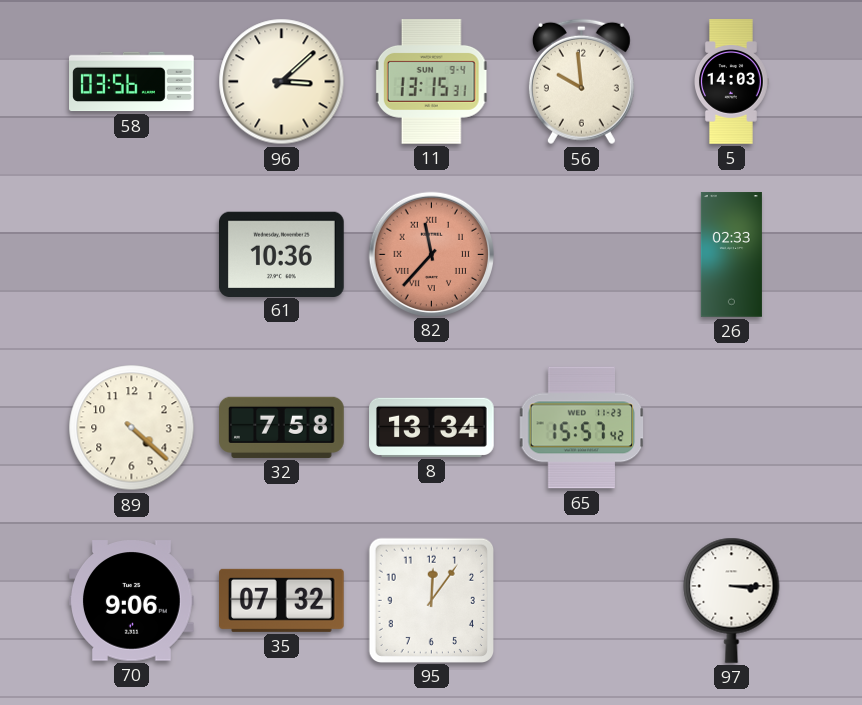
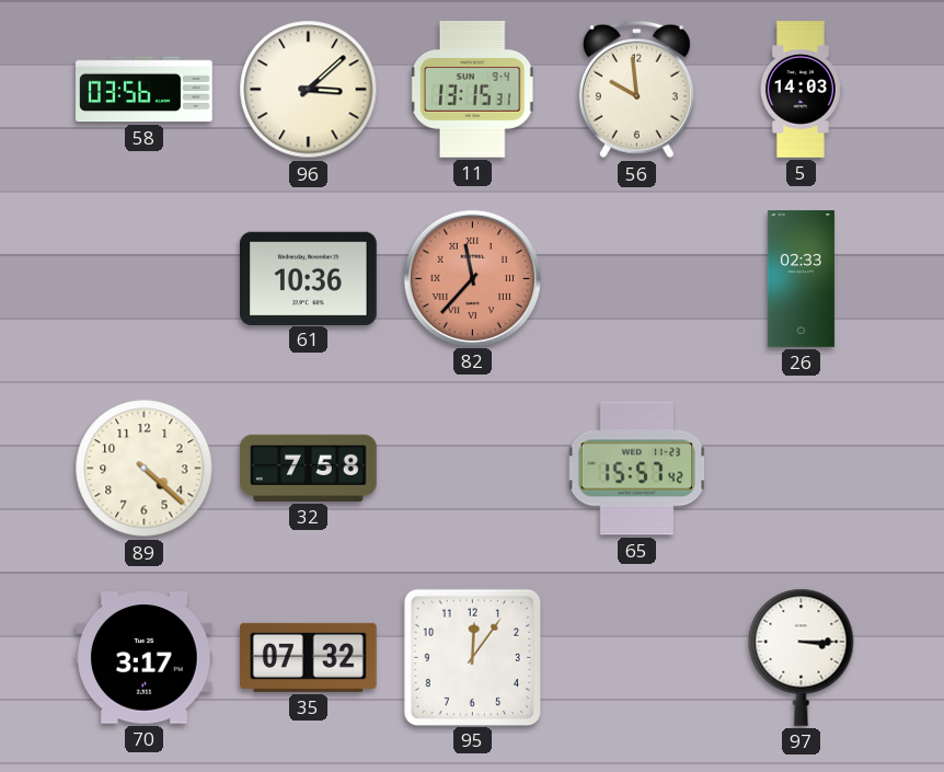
8: 13:34 -> none
70: 9:06 -> 3:17
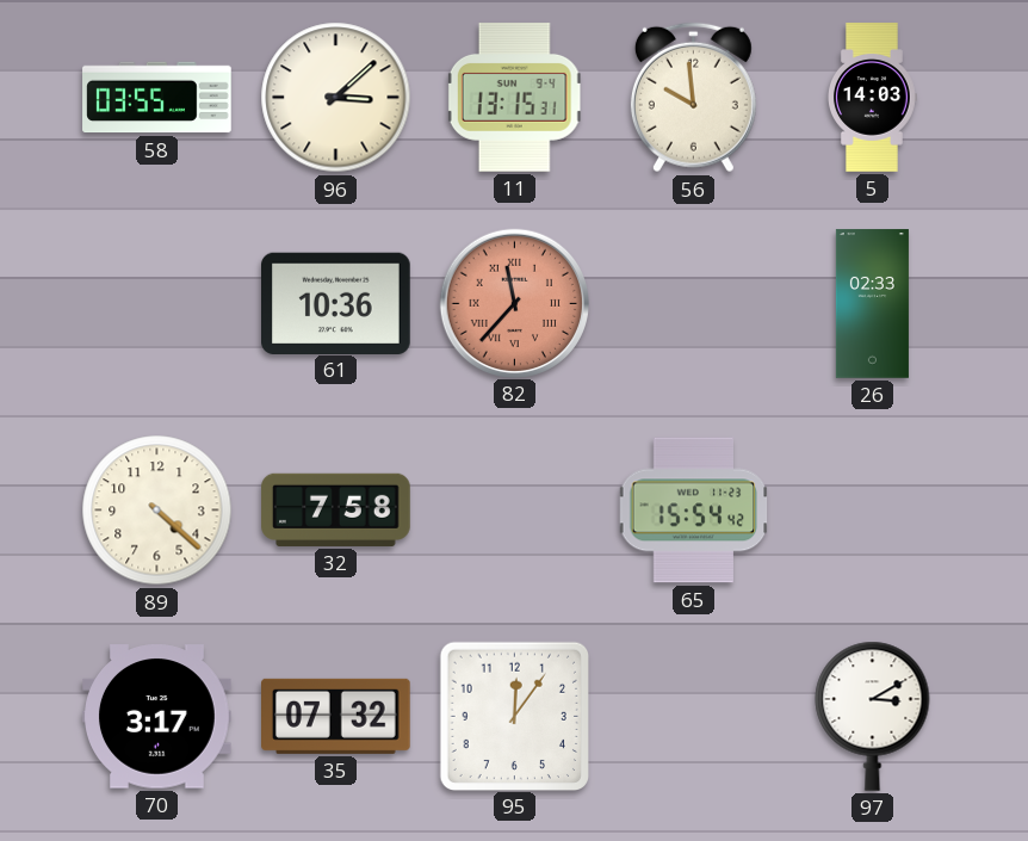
58: 03:56 -> 03:55
65: 15:57 -> 15:54
97: 3:15 -> 3:10
